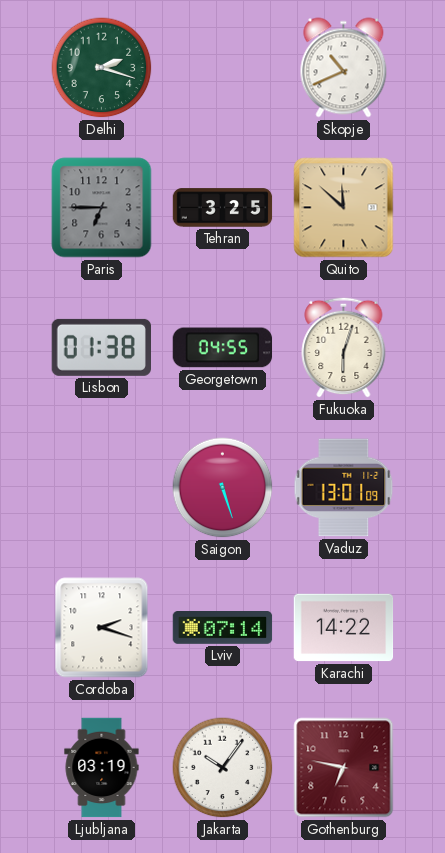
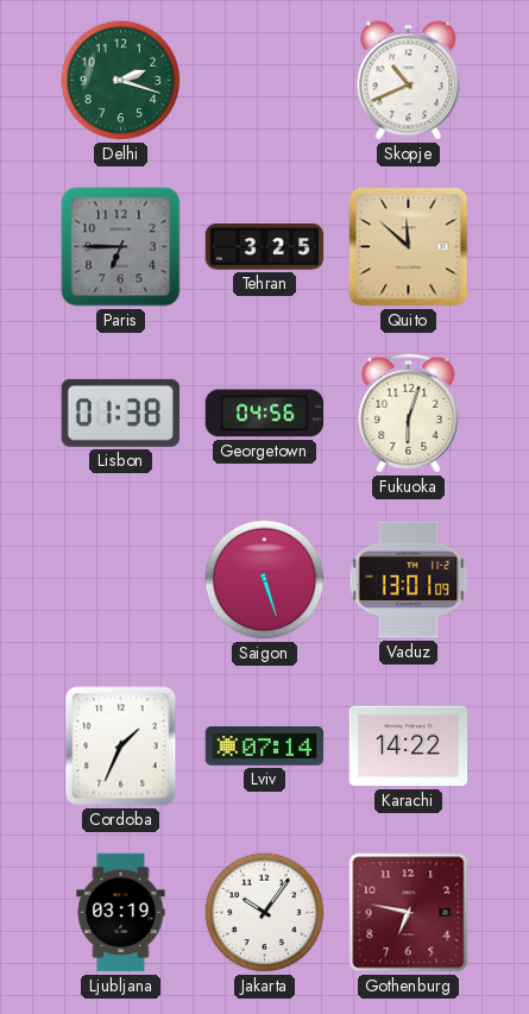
Georgetown: 04:55 -> 04:56
Cordoba: 2:18 -> 1:34
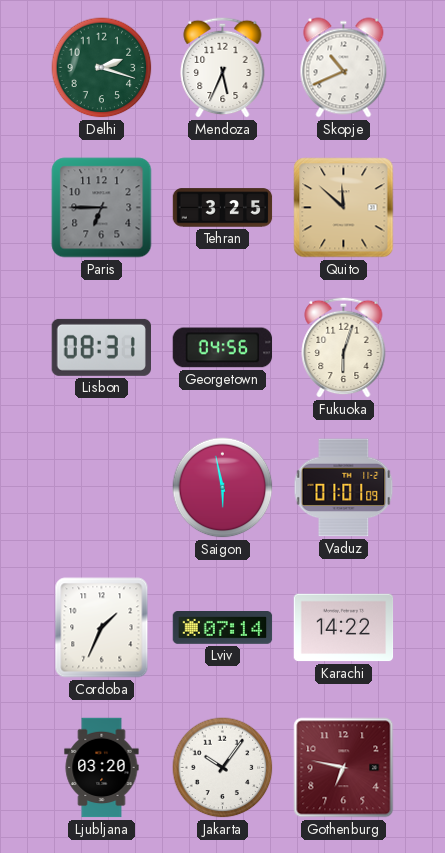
Mendoza: none -> 5:34
Lisbon: 01:38 -> 08:31
Saigon: 5:27 -> 5:58
Vaduz: 13:01 -> 01:01
Ljubljana: 03:19 -> 03:20
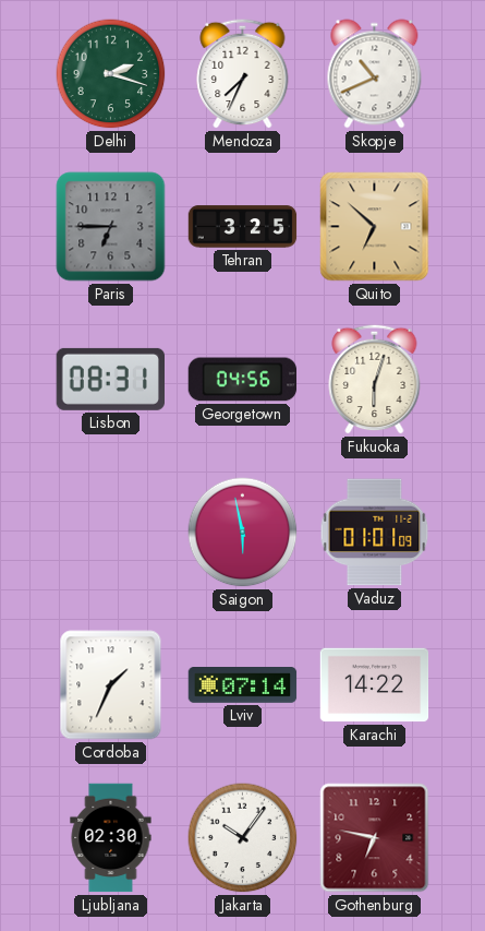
Mendoza: 5:34 -> 7:34
Quito: 11:52 -> 6:52
Ljubljana: 03:20 -> 02:30
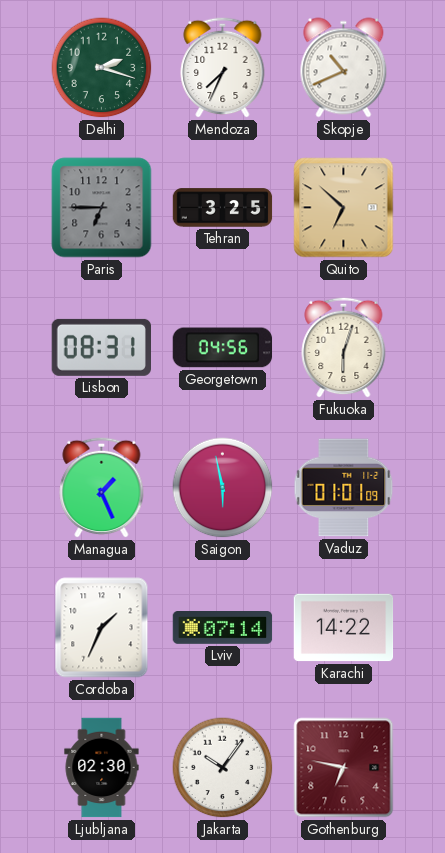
Managua: none -> 1:26
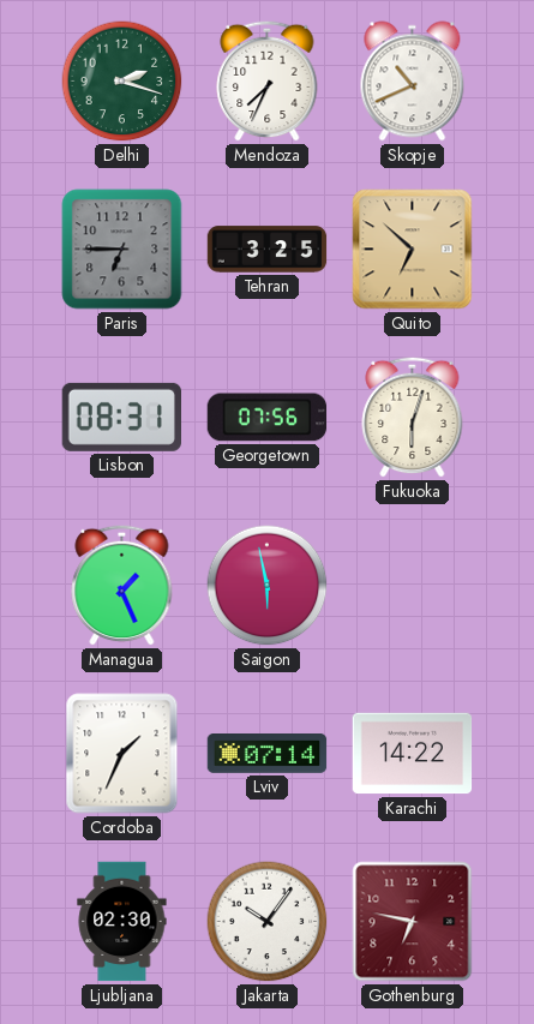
Georgetown: 04:56 -> 07:56
Vaduz: 01:01 -> none
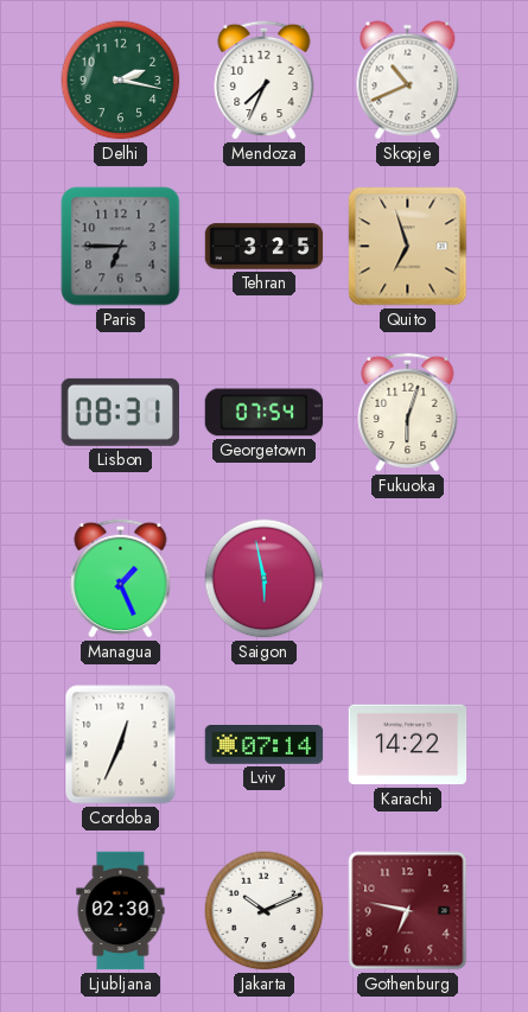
Delhi: 2:18 -> 2:17
Quito: 6:52 -> 6:57
Georgetown: 07:56 -> 07:54
Cordoba: 1:34 -> 12:34
Jakarta: 10:06 -> 10:11
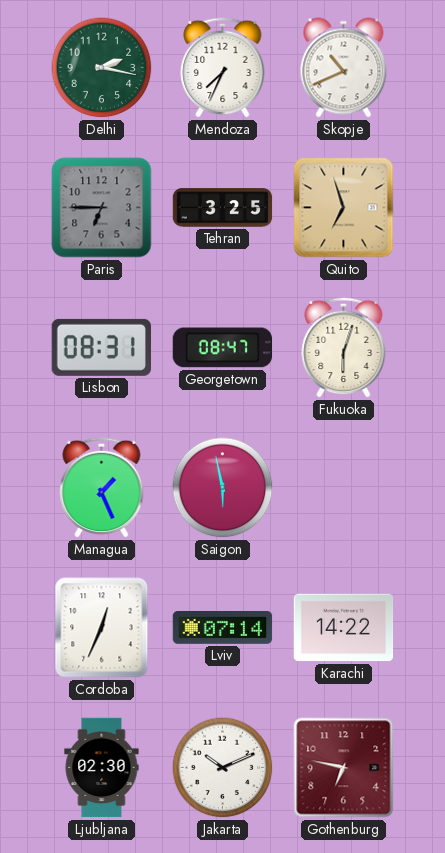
Georgetown: 07:54 -> 08:47
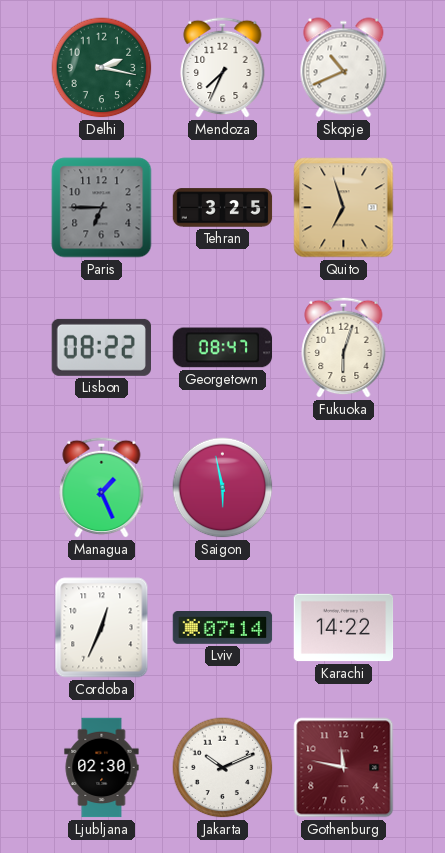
Lisbon: 08:31 -> 08:22
Gothenburg: 6:47 -> 11:47
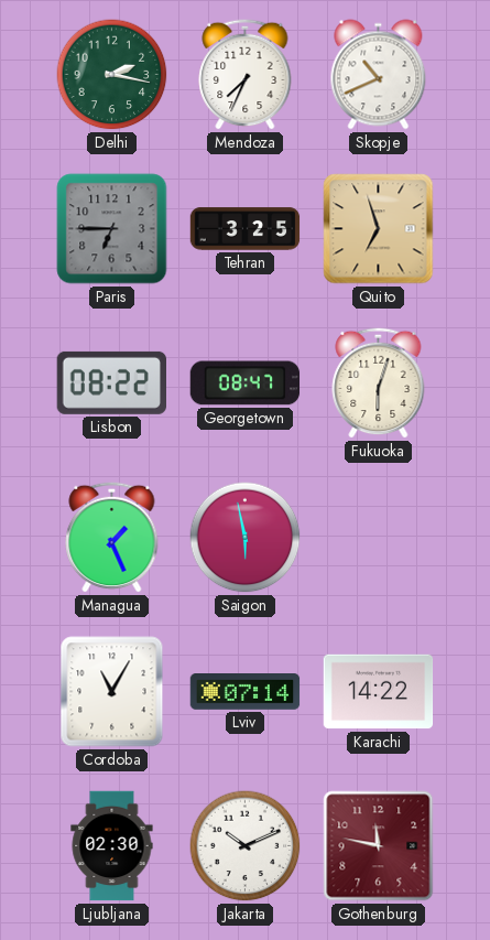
Cordoba: 12:34 -> 11:05
